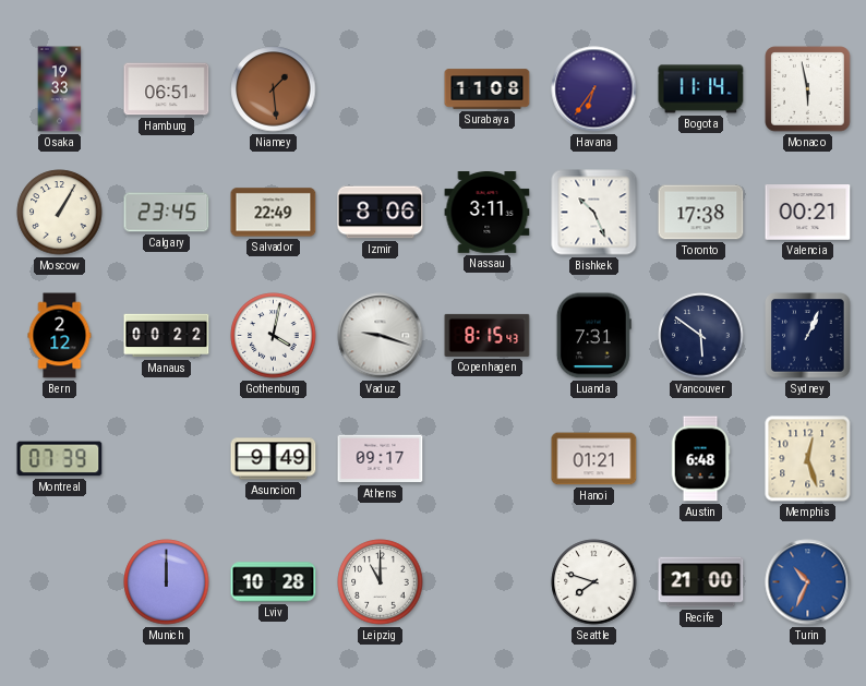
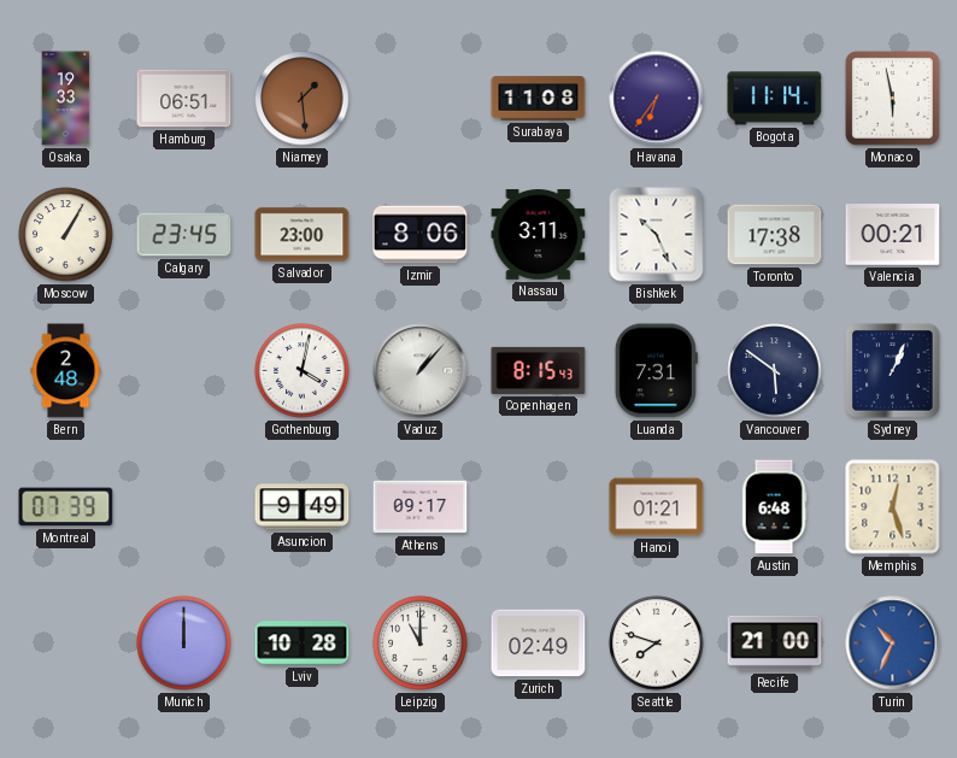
Salvador: 22:49 -> 23:00
Bern: 2:12 -> 2:48
Manaus: 00:22 -> none
Vaduz: 9:18 -> 1:07
Zurich: none -> 02:49
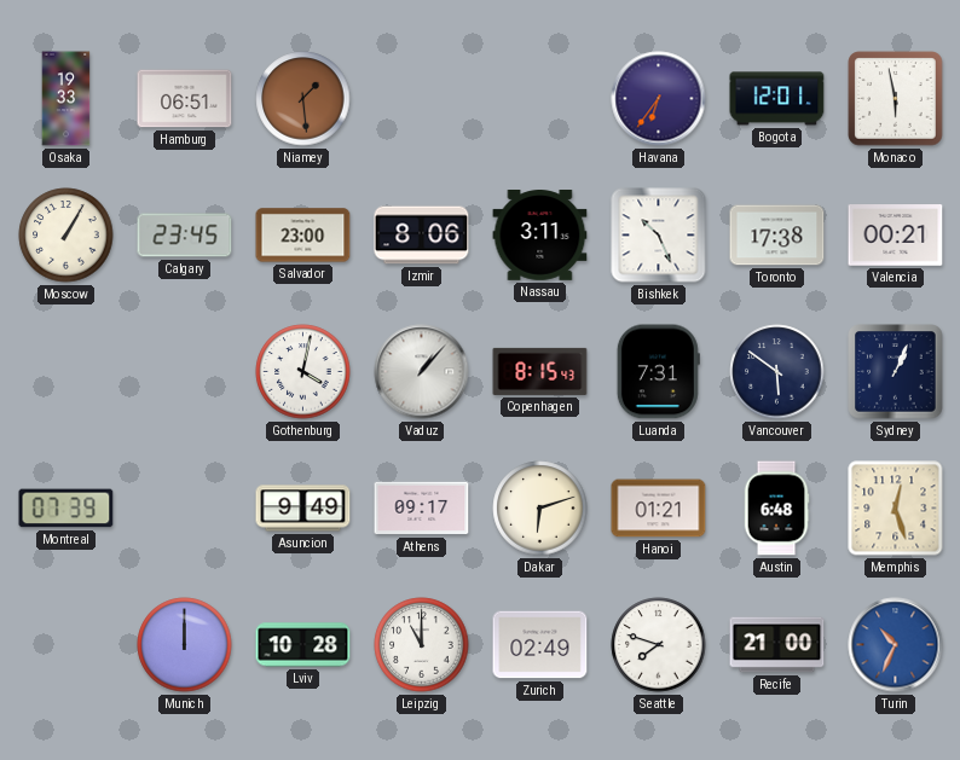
Surabaya: 11:08 -> none
Bogota: 11:14 -> 12:01
Bern: 2:48 -> none
Dakar: none -> 6:12
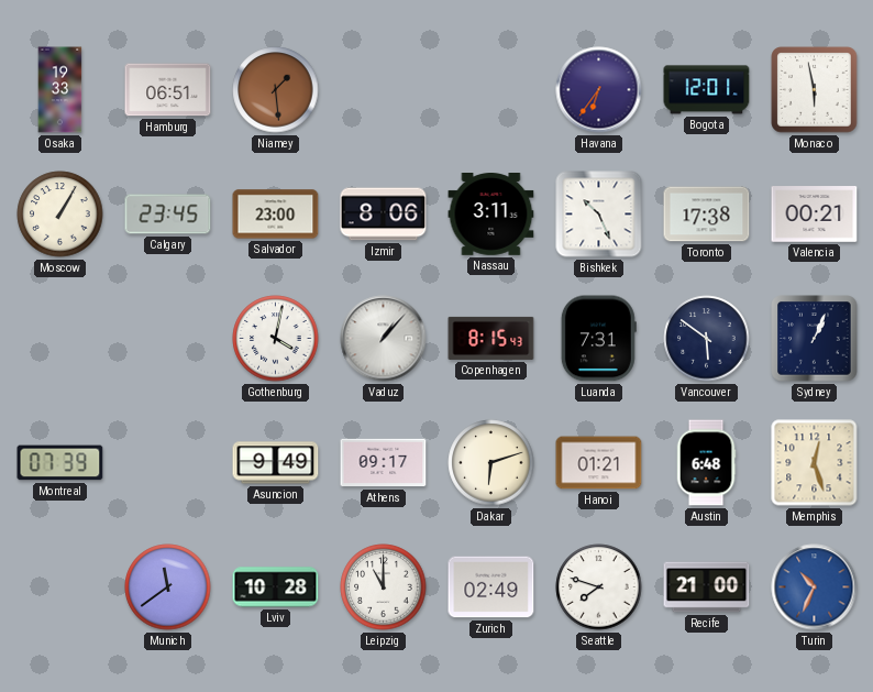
Munich: 12:00 -> 11:39
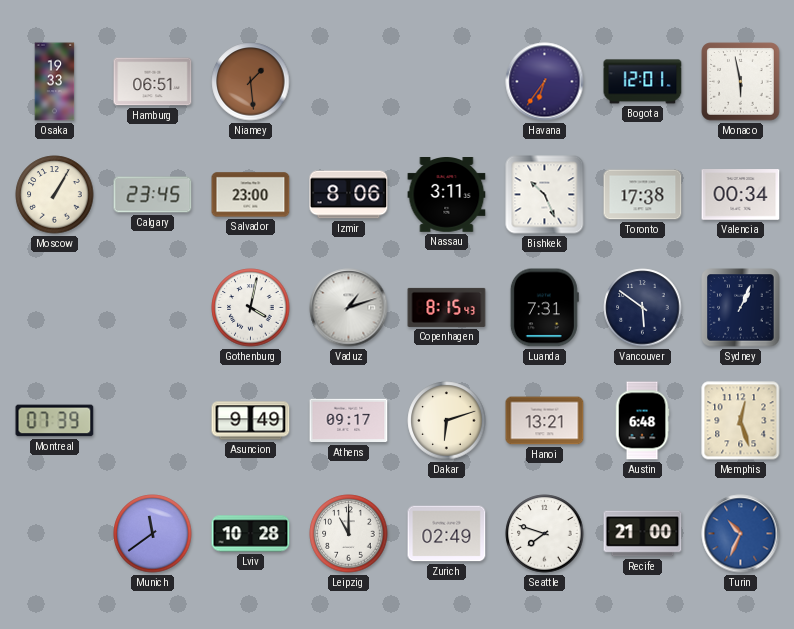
Valencia: 00:21 -> 00:34
Vaduz: 1:07 -> 1:12
Hanoi: 01:21 -> 13:21
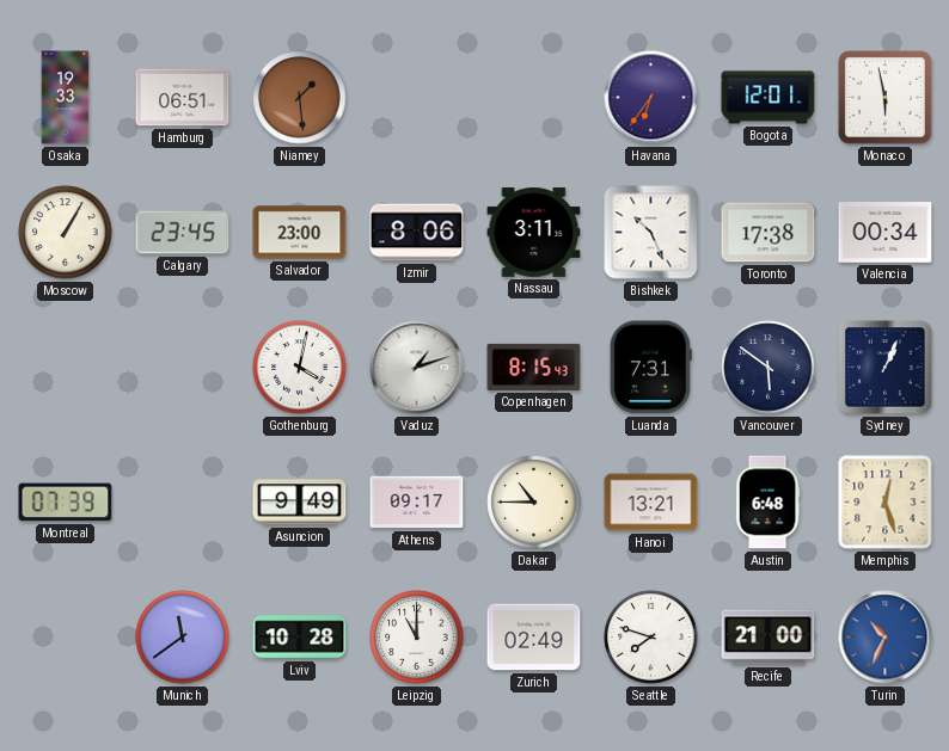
Dakar: 6:12 -> 10:45
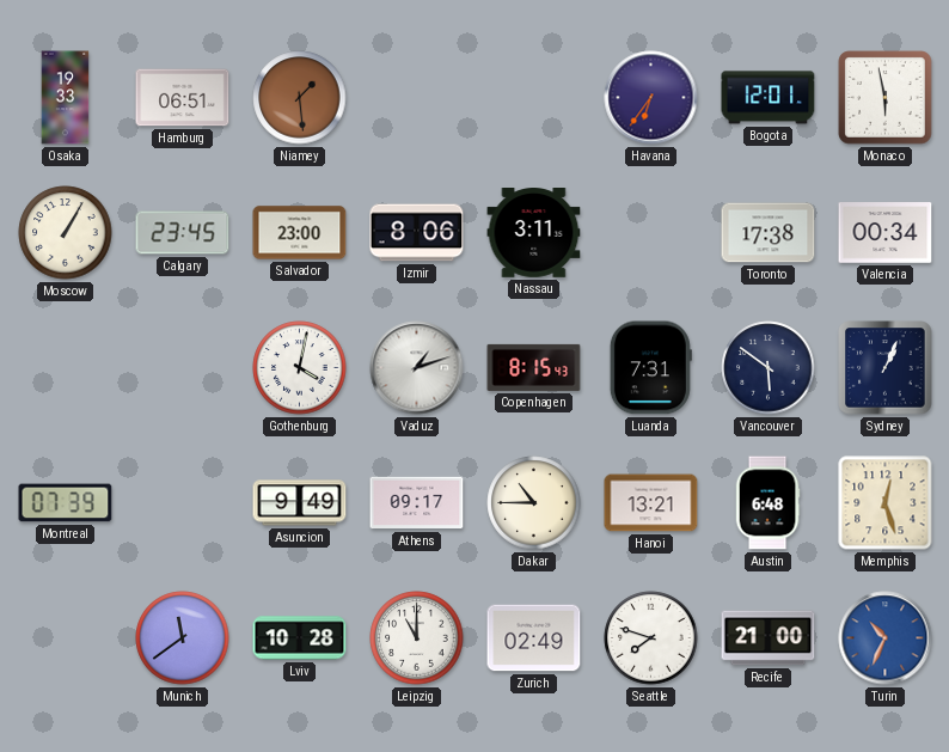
Bishkek: 10:26 -> none
